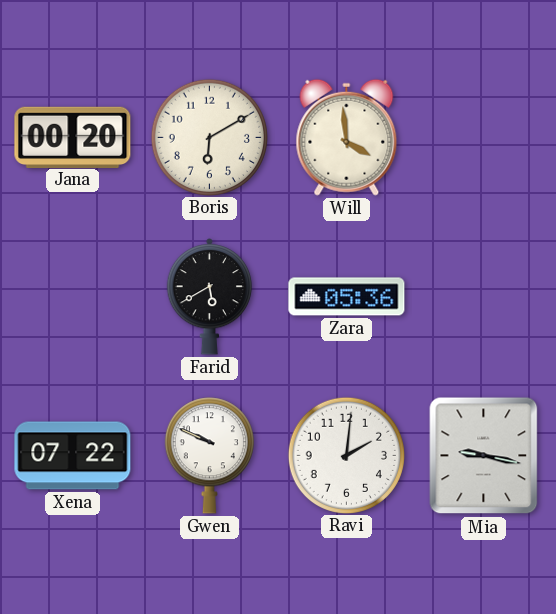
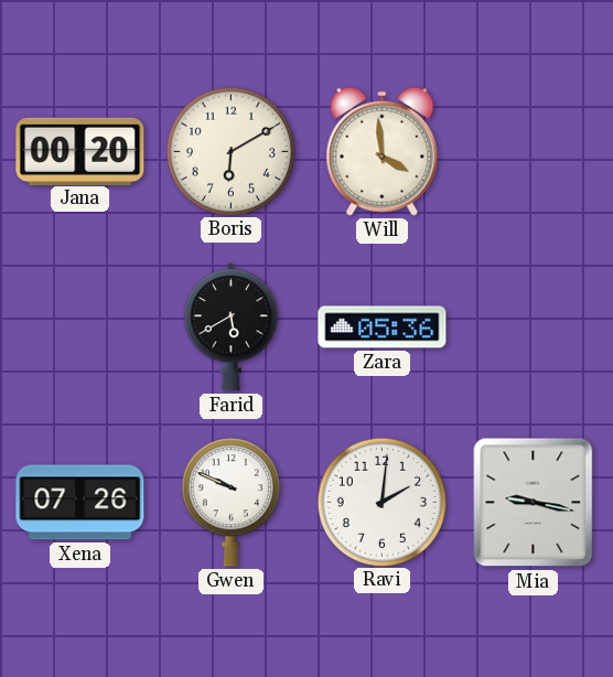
Xena: 07:22 -> 07:26
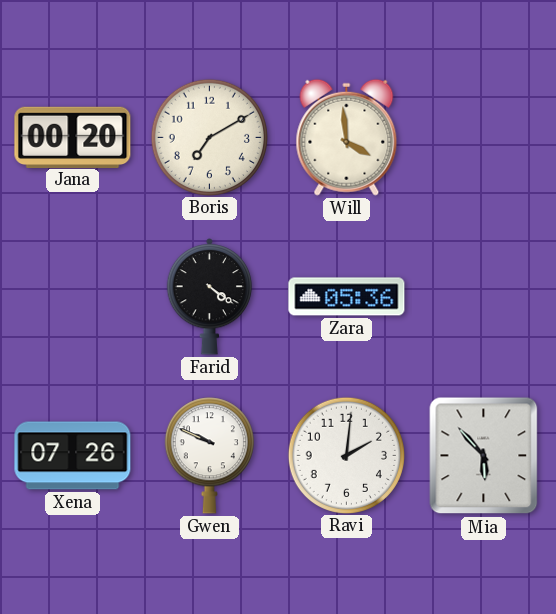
Boris: 6:10 -> 7:10
Farid: 5:40 -> 4:21
Mia: 9:17 -> 5:53
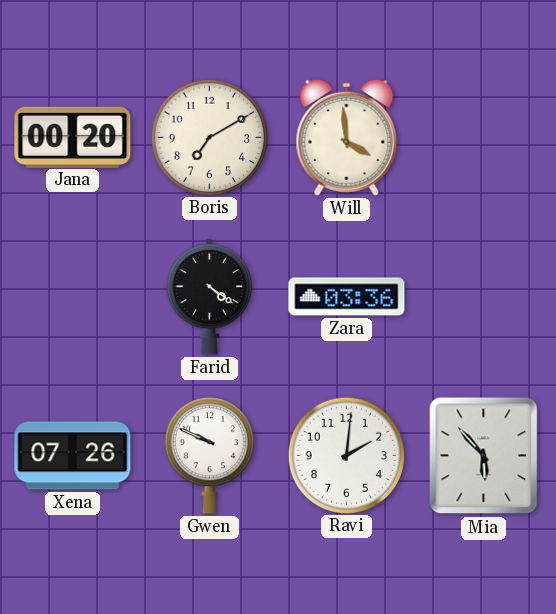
Zara: 05:36 -> 03:36
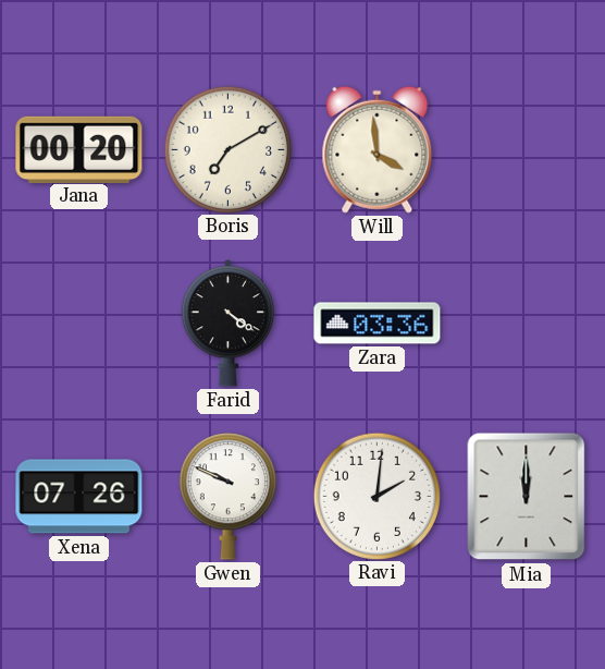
Mia: 5:53 -> 12:00
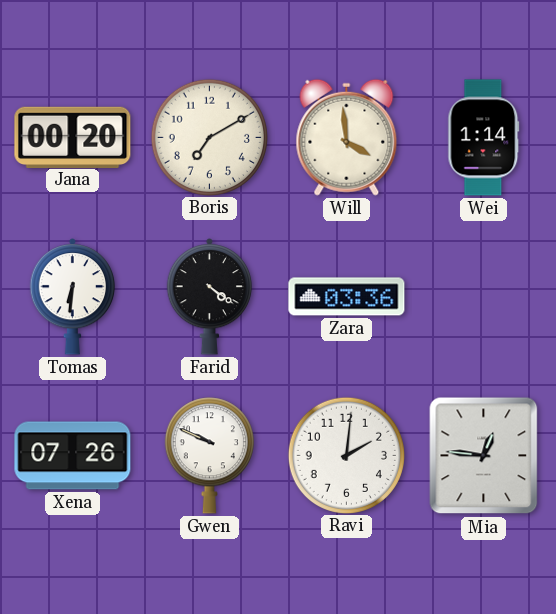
Wei: none -> 1:14
Tomas: none -> 6:31
Mia: 12:00 -> 12:46
